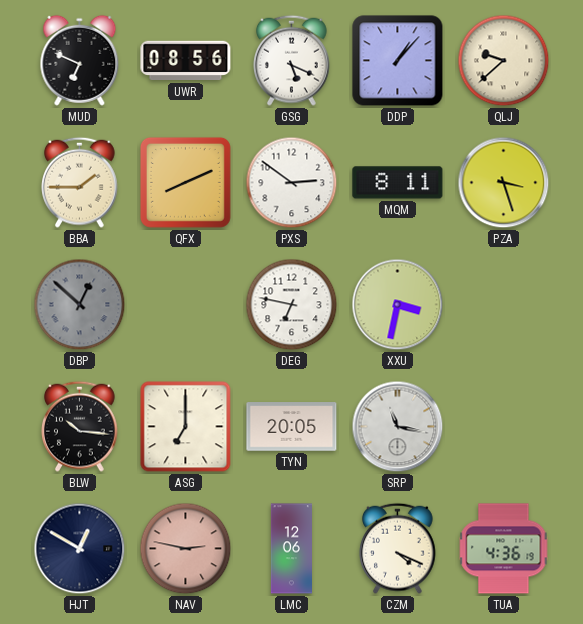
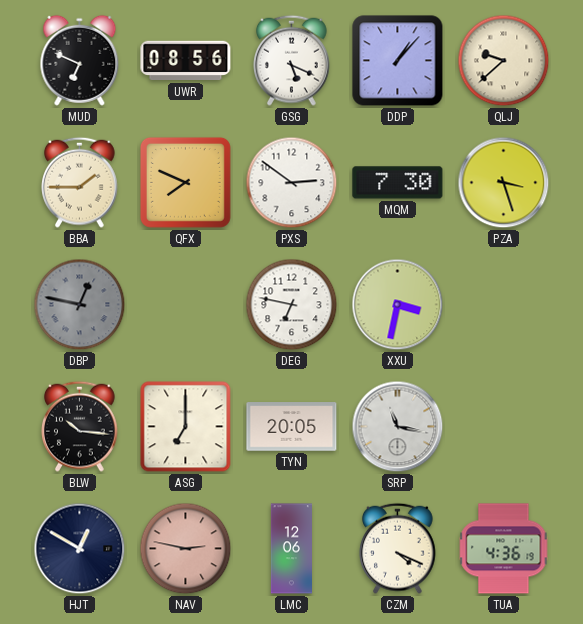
QFX: 8:11 -> 7:49
MQM: 8:11 -> 7:30
DBP: 12:52 -> 12:47
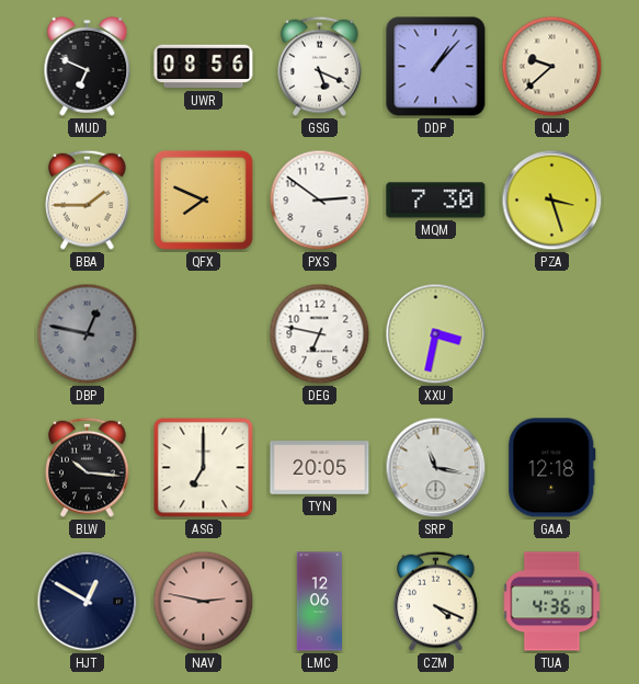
GAA: none -> 12:18
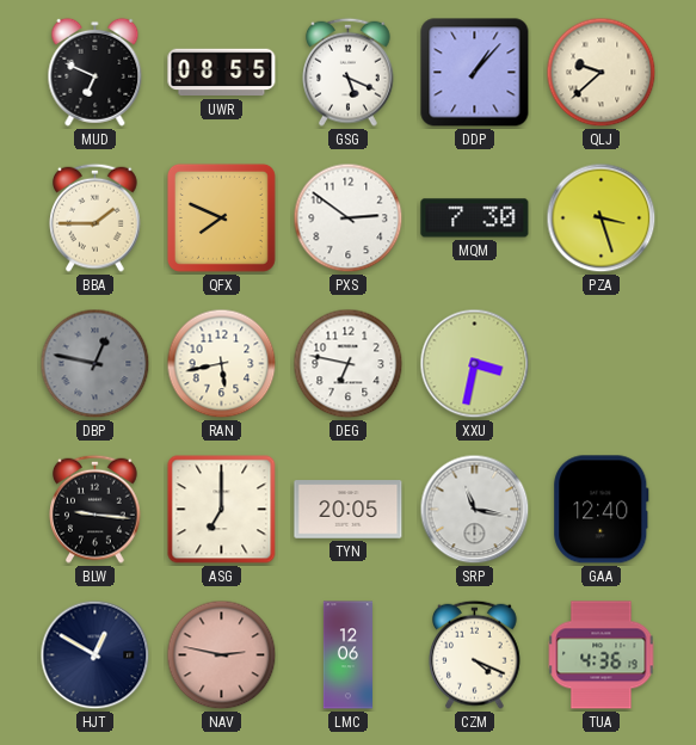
UWR: 08:56 -> 08:55
RAN: none -> 5:43
BLW: 10:16 -> 9:16
GAA: 12:18 -> 12:40
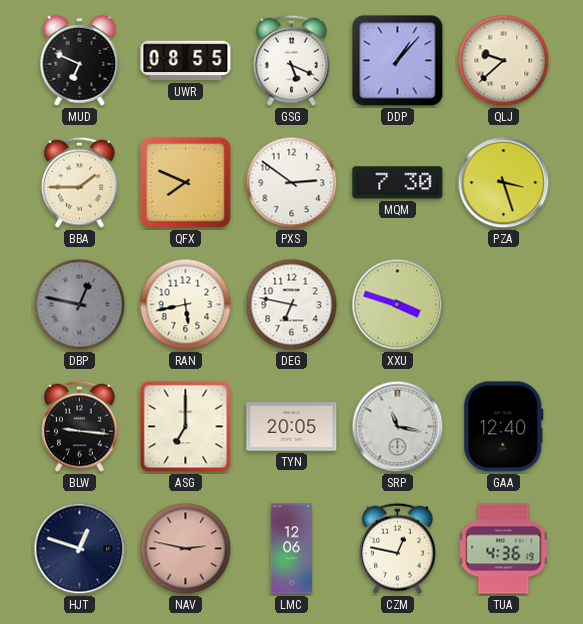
XXU: 3:32 -> 3:48
HJT: 12:50 -> 12:48
CZM: 4:19 -> 12:47
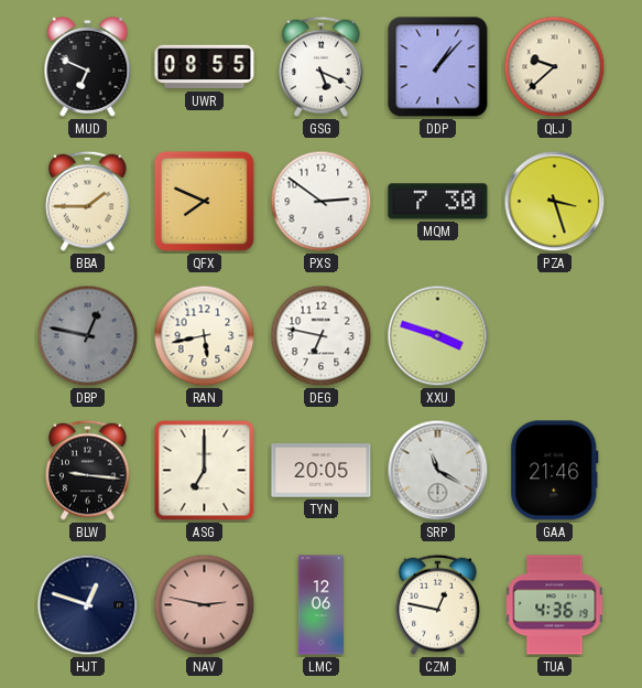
SRP: 11:17 -> 11:20
GAA: 12:40 -> 21:46
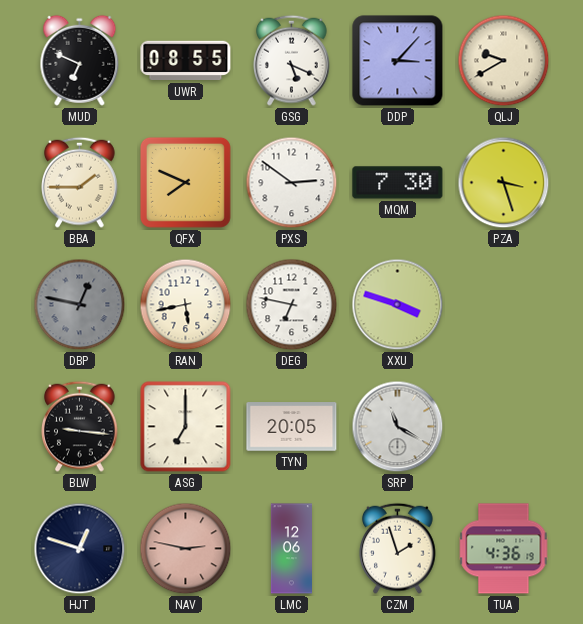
DDP: 1:07 -> 3:07
QLJ: 9:38 -> 9:40
GAA: 21:46 -> none
CZM: 12:47 -> 1:57
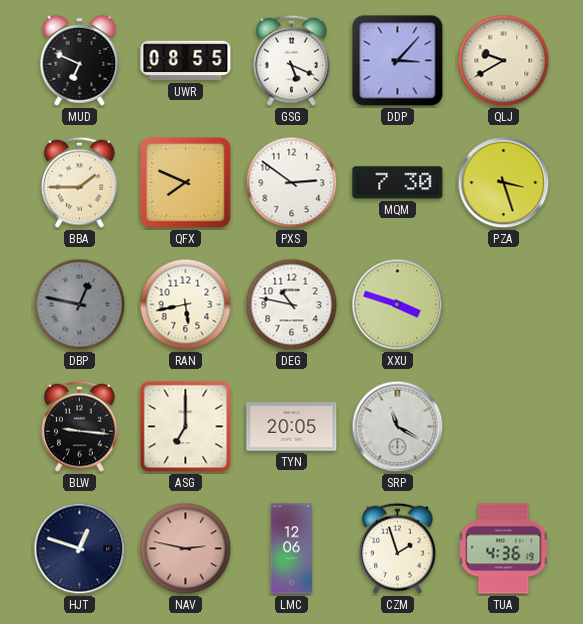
DEG: 6:47 -> 10:47
